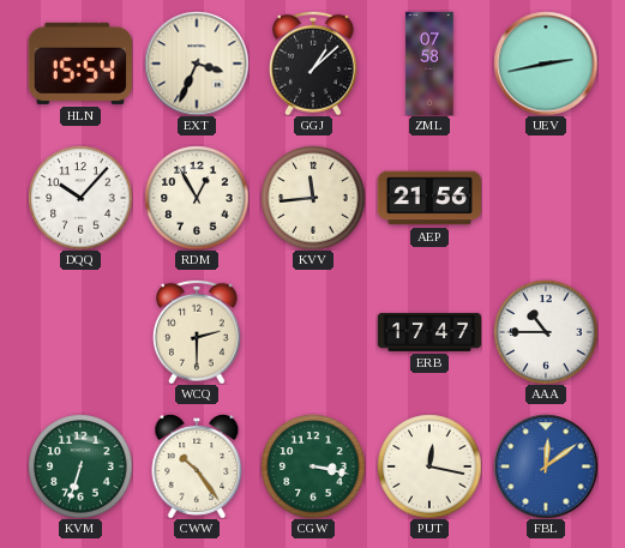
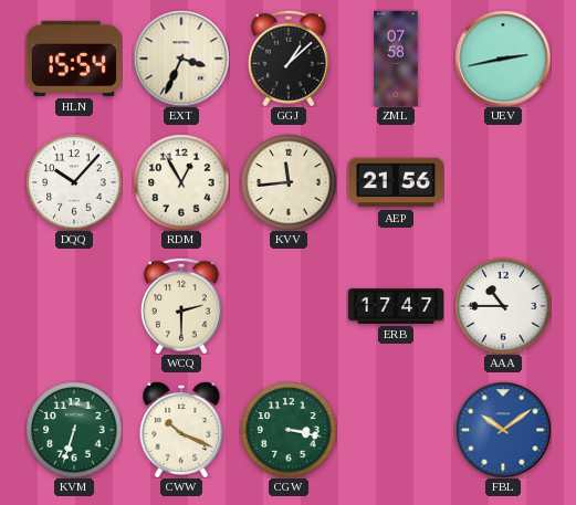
CWW: 10:24 -> 10:19
PUT: 12:17 -> none
FBL: 12:09 -> 10:09
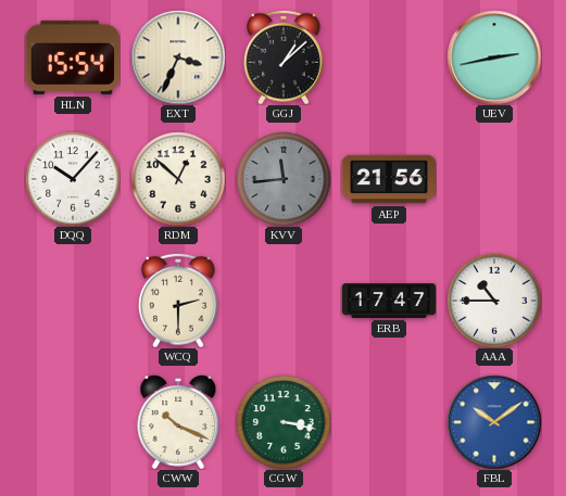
ZML: 07:58 -> none
RDM: 12:55 -> 12:52
KVV dial: cream -> grey
KVM: 6:33 -> none
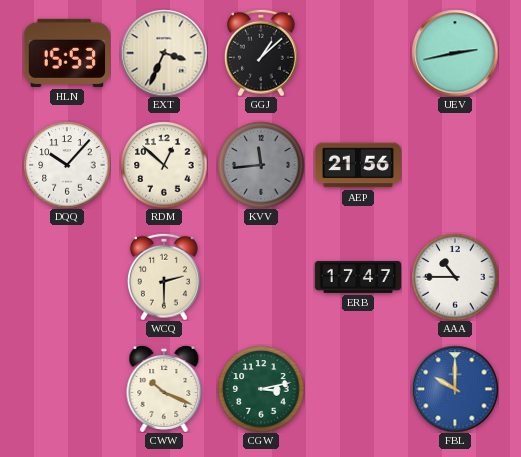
HLN: 15:54 -> 15:53
CGW: 3:17 -> 3:13
FBL: 10:09 -> 10:00
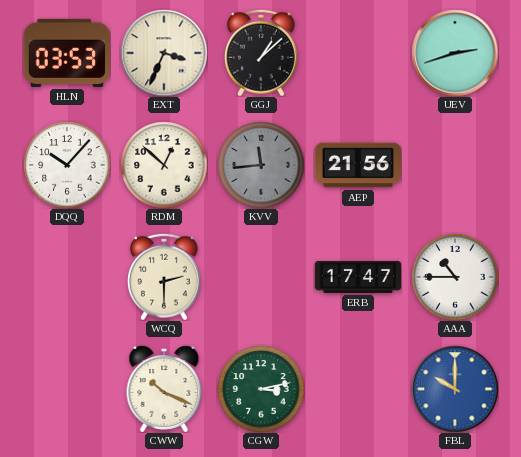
HLN: 15:53 -> 03:53
UEV: 2:43 -> 2:42
